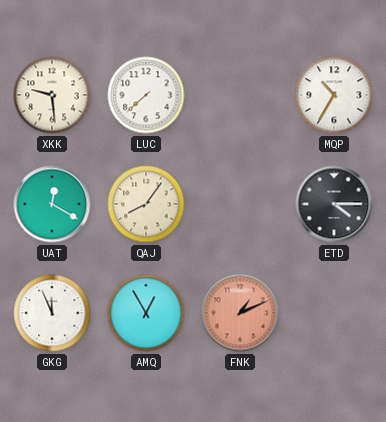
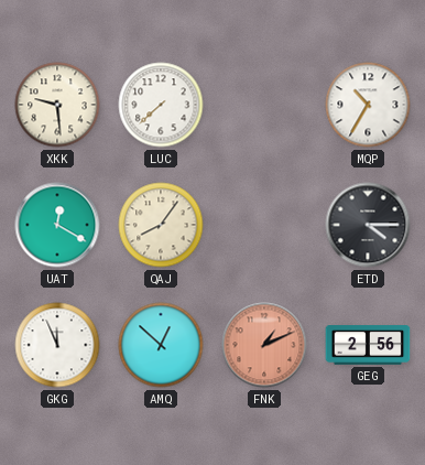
AMQ: 12:55 -> 12:52
GEG: none -> 2:56
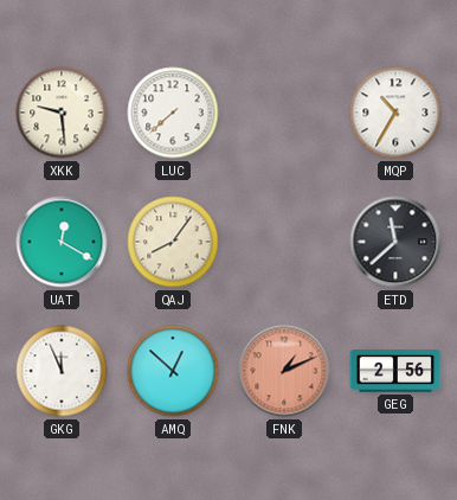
ETD: 4:15 -> 11:38
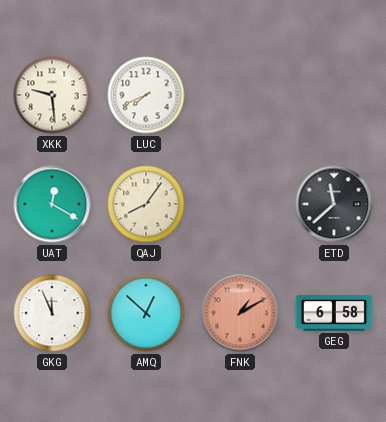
LUC: 7:38 -> 7:41
MQP: 10:35 -> none
FNK: 1:11 -> 1:10
GEG: 2:56 -> 6:58
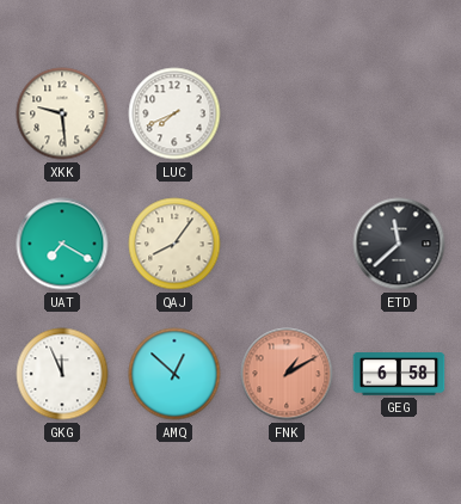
UAT: 12:20 -> 7:20
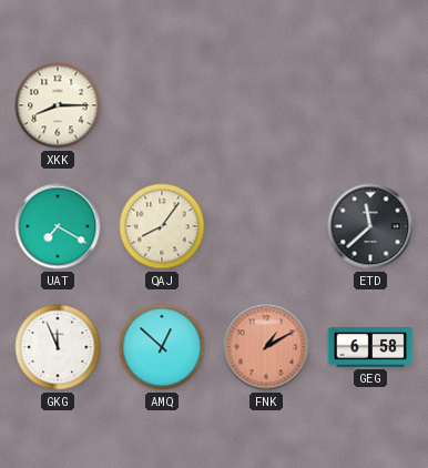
XKK: 9:29 -> 8:15
LUC: 7:41 -> none
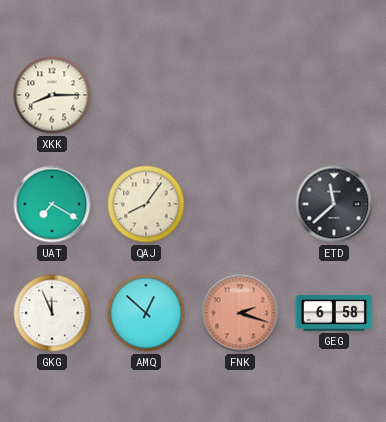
FNK: 1:10 -> 2:18
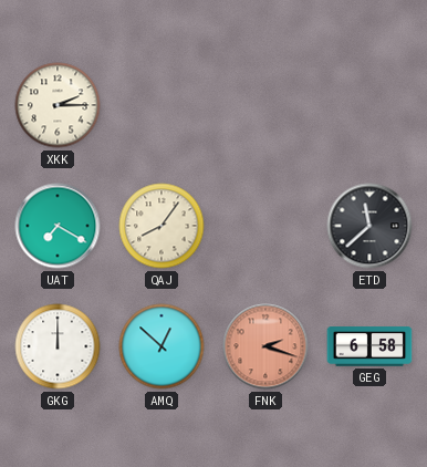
XKK: 8:15 -> 2:15
GKG: 11:56 -> 12:00
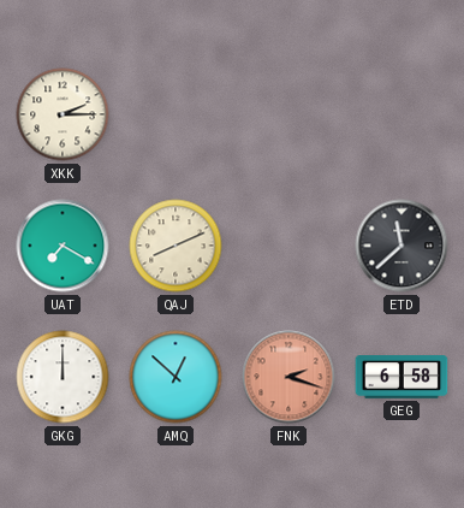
QAJ: 8:06 -> 8:11
